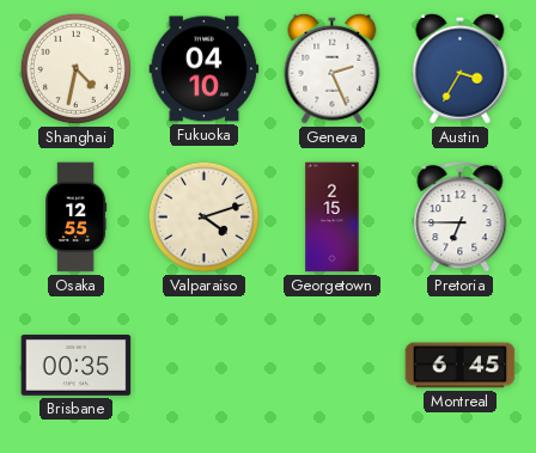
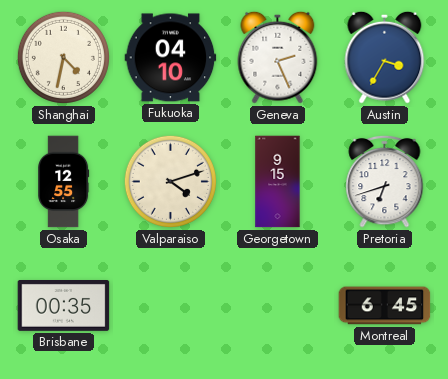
Georgetown: 2:15 -> 9:15
Pretoria: 6:45 -> 6:42
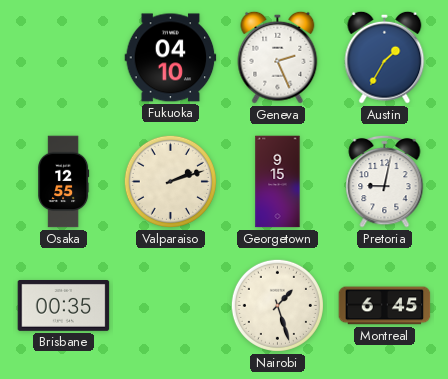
Shanghai: 4:32 -> none
Austin: 3:35 -> 1:35
Valparaiso: 4:12 -> 2:12
Pretoria: 6:42 -> 9:02
Nairobi: none -> 1:27
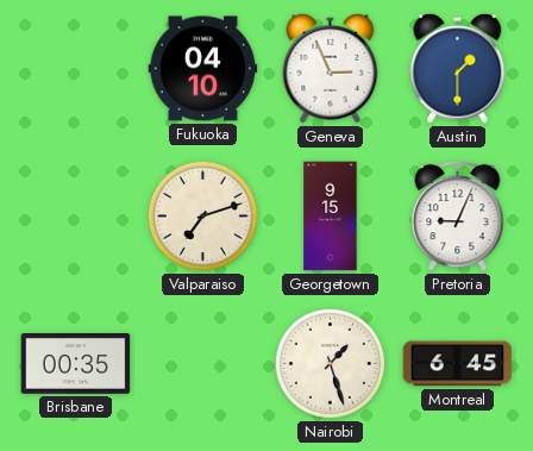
Geneva: 2:26 -> 2:56
Austin: 1:35 -> 1:30
Osaka: 12:55 -> none
Valparaiso: 2:12 -> 7:12
Pretoria: 9:02 -> 9:04
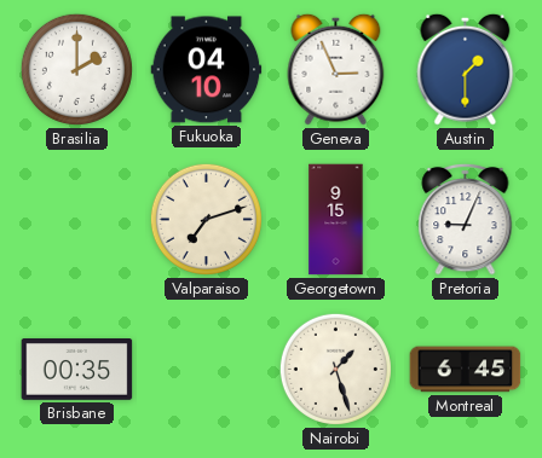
Brasilia: none -> 2:00
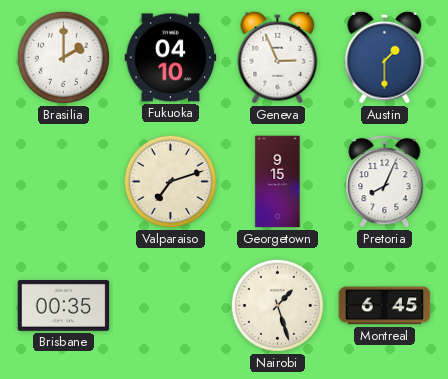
Pretoria: 9:04 -> 8:04
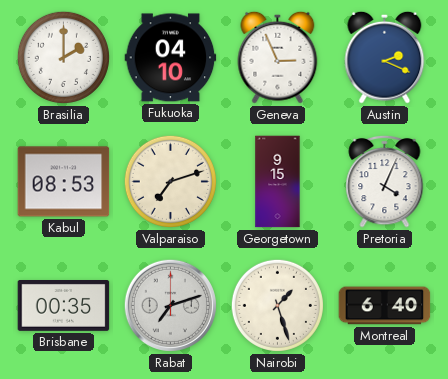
Austin: 1:30 -> 2:19
Kabul: none -> 08:53
Pretoria: 8:04 -> 4:04
Rabat: none -> 7:12
Montreal: 6:45 -> 6:40
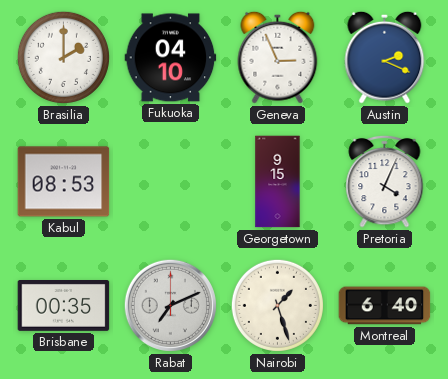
Valparaiso: 7:12 -> none
Rabat: 7:12 -> 7:11
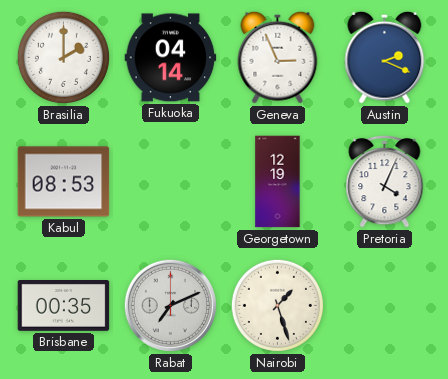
Fukuoka: 04:10 -> 04:14
Georgetown: 9:15 -> 12:19
Montreal: 6:40 -> none
